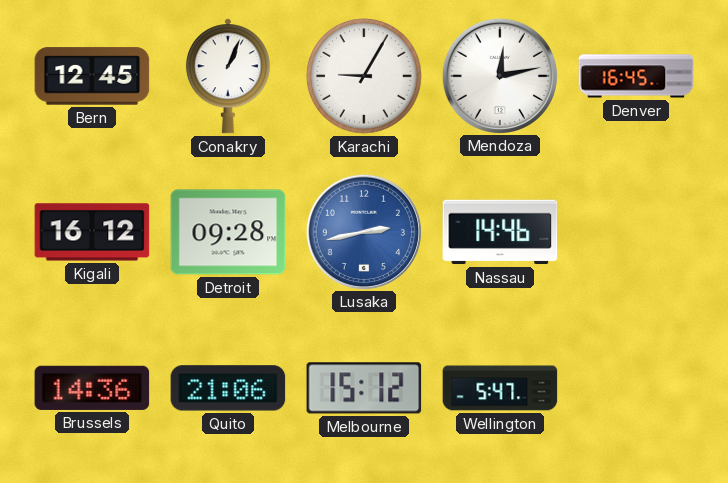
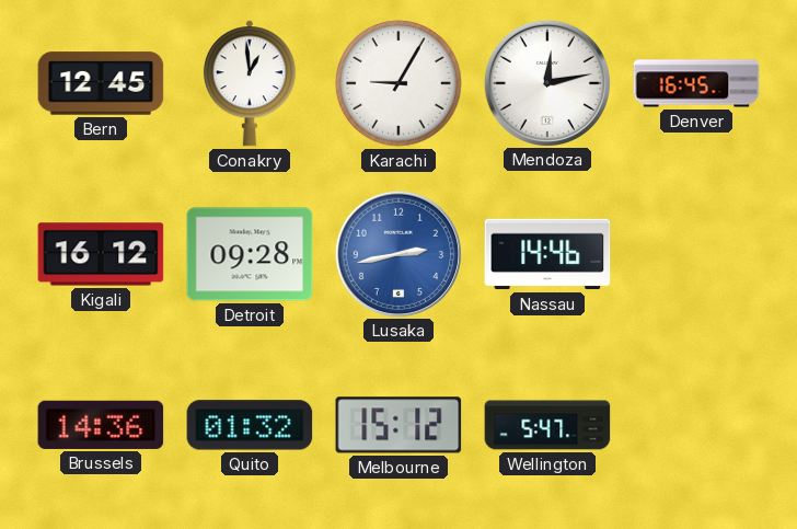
Conakry: 1:04 -> 12:59
Quito: 21:06 -> 01:32
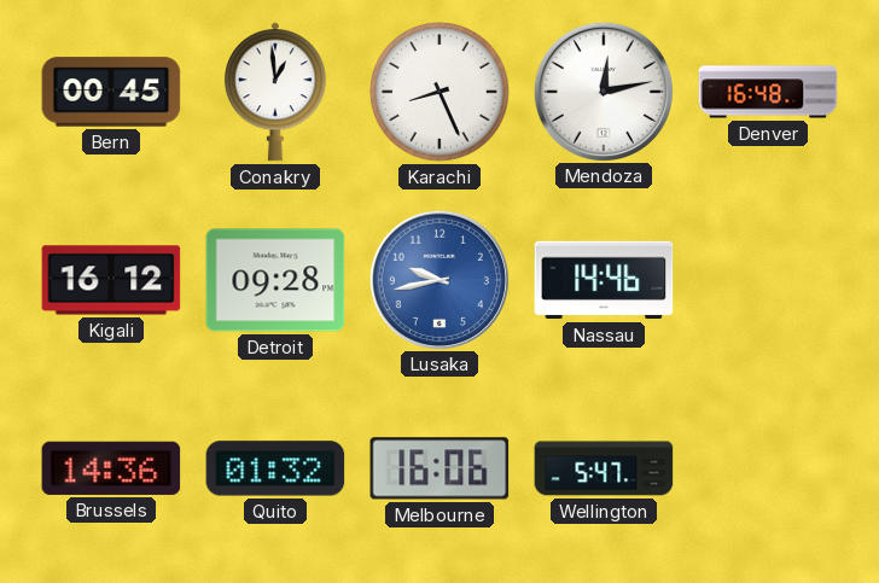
Bern: 12:45 -> 00:45
Karachi: 9:05 -> 8:26
Denver: 16:45 -> 16:48
Lusaka: 2:43 -> 9:43
Melbourne: 15:12 -> 16:06
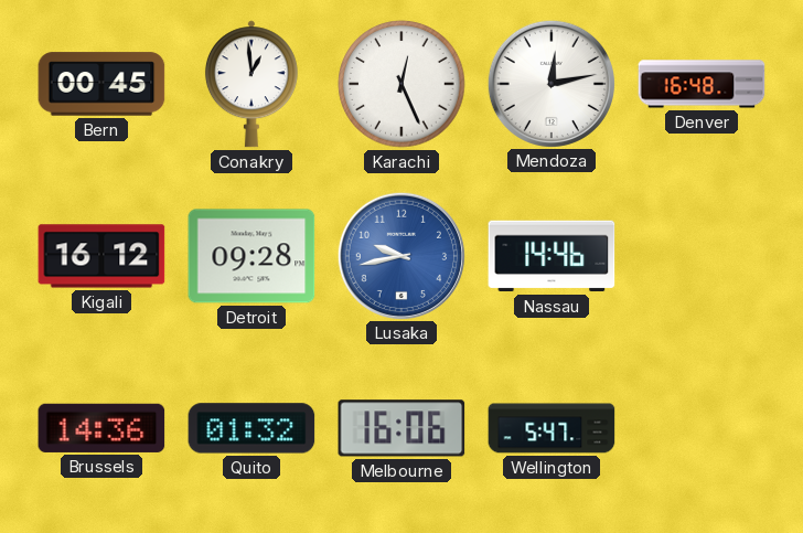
Karachi: 8:26 -> 12:26
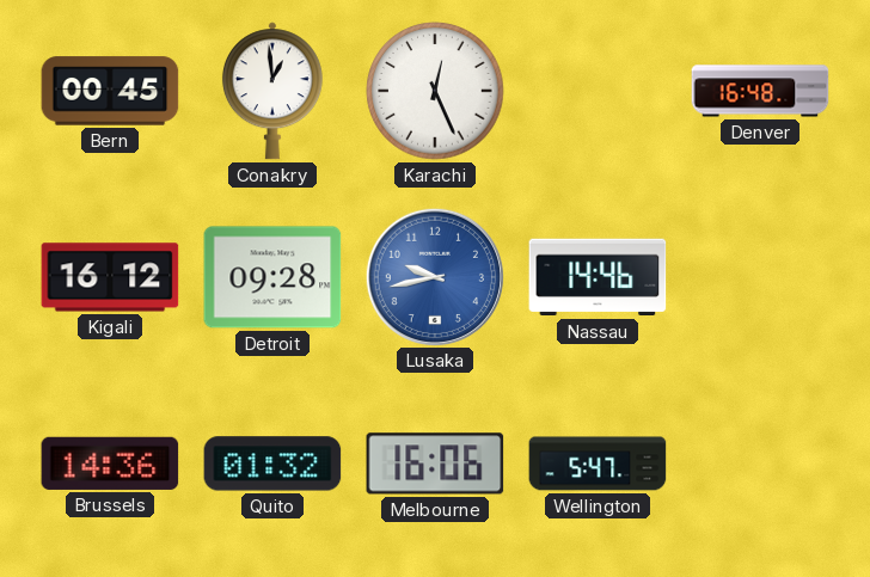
Mendoza: 12:13 -> none
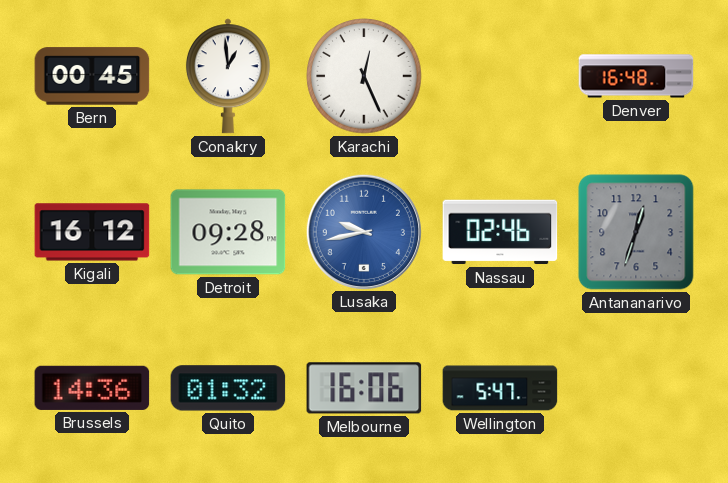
Nassau: 14:46 -> 02:46
Antananarivo: none -> 12:33
